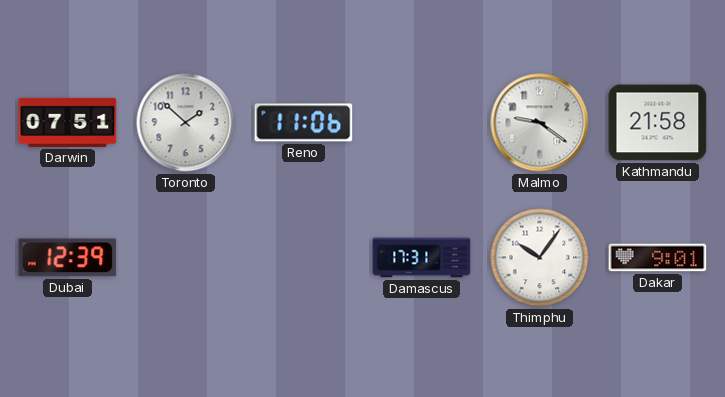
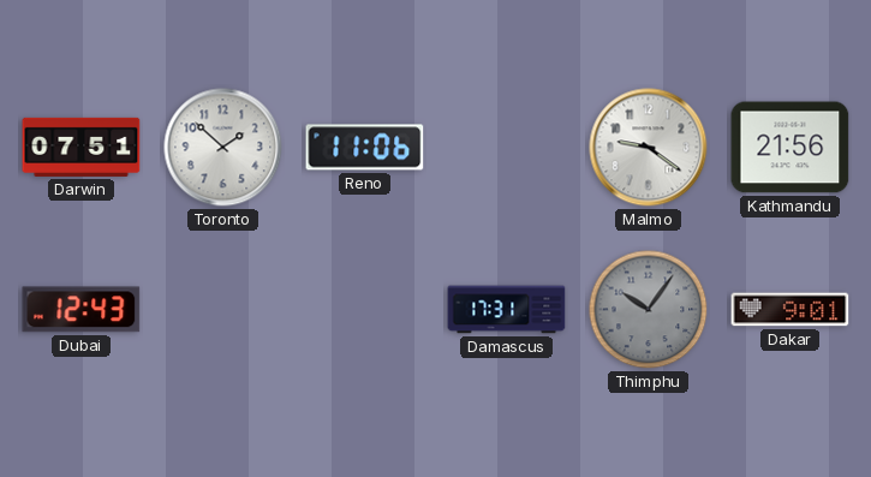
Kathmandu: 21:58 -> 21:56
Dubai: 12:39 -> 12:43
Thimphu dial: white -> grey
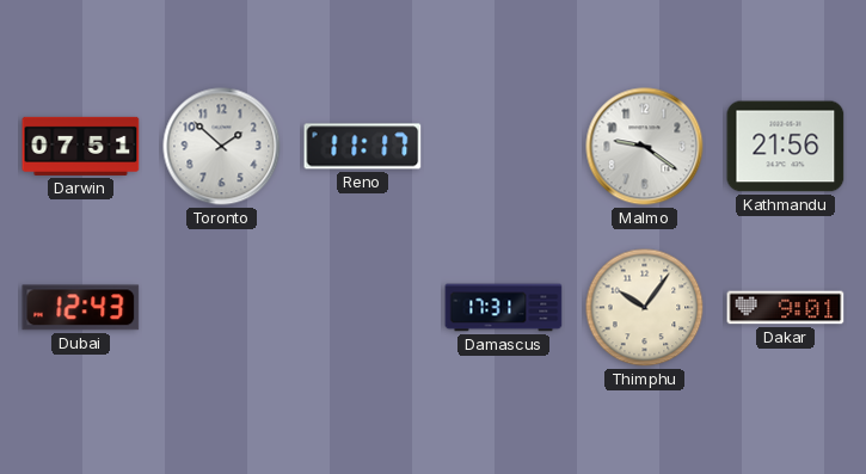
Reno: 11:06 -> 11:17
Thimphu dial: grey -> cream
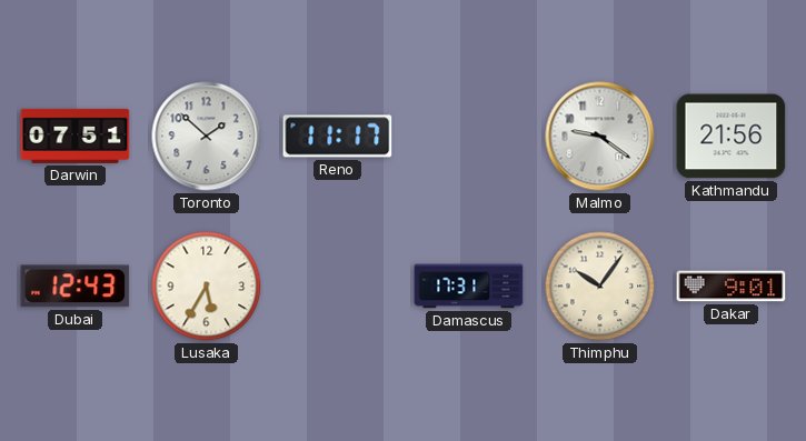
Lusaka: none -> 5:35
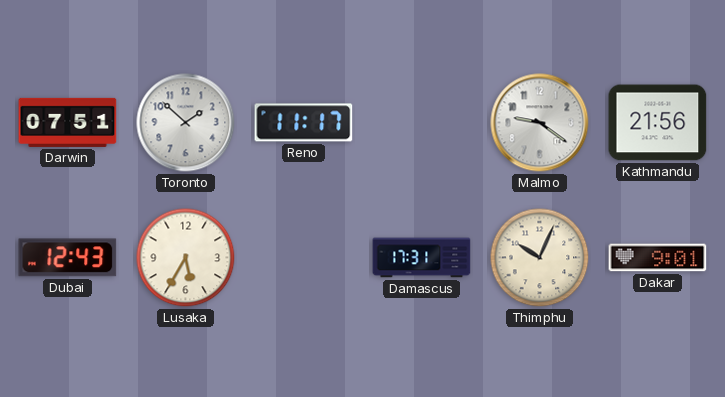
Thimphu: 10:06 -> 10:04
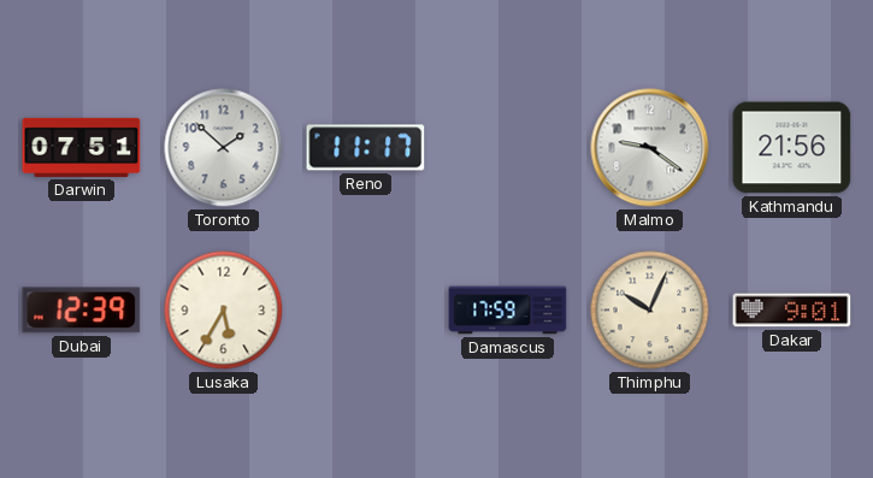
Dubai: 12:43 -> 12:39
Damascus: 17:31 -> 17:59
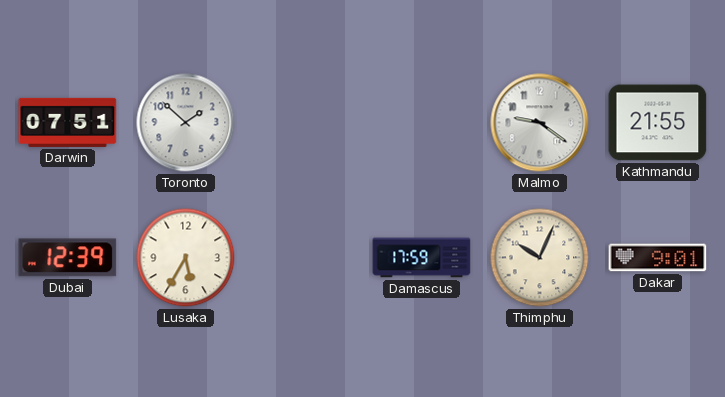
Reno: 11:17 -> none
Kathmandu: 21:56 -> 21:55
